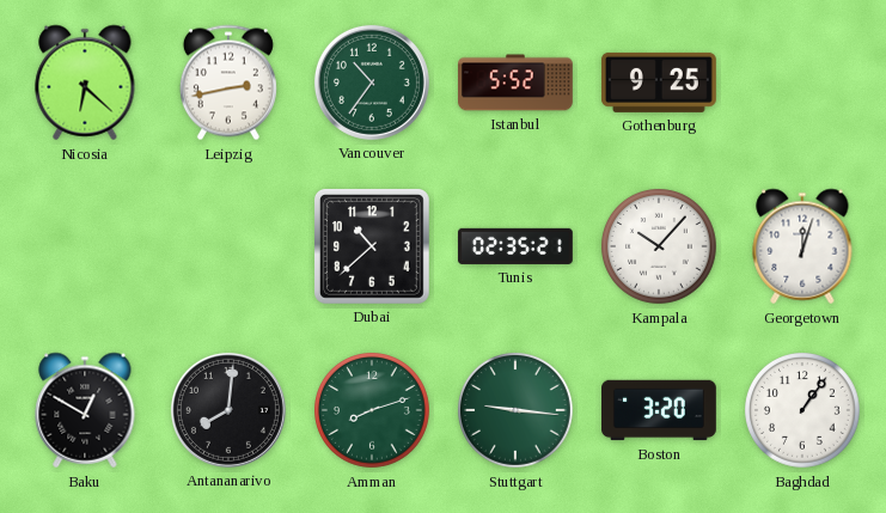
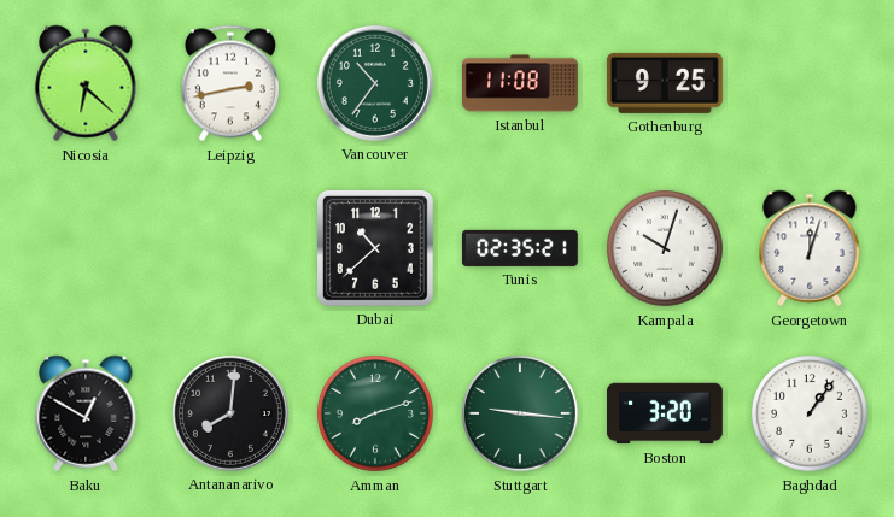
Istanbul: 5:52 -> 11:08
Kampala: 10:07 -> 10:03
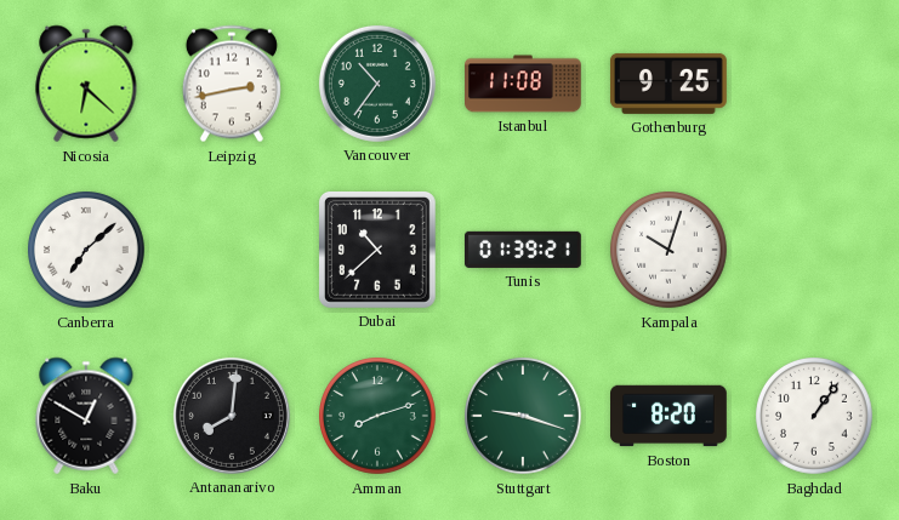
Canberra: none -> 7:08
Tunis: 02:35 -> 01:39
Georgetown: 12:03 -> none
Stuttgart: 9:16 -> 9:18
Boston: 3:20 -> 8:20
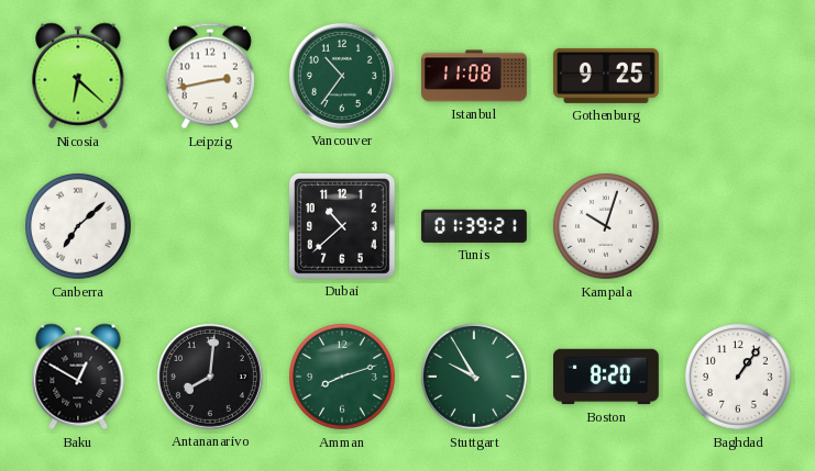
Stuttgart: 9:18 -> 9:55
